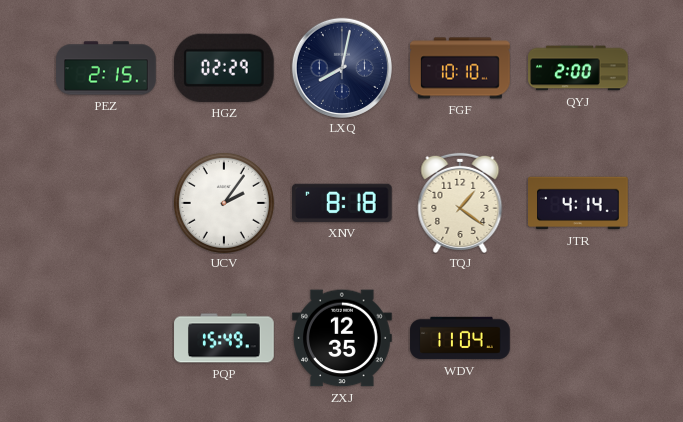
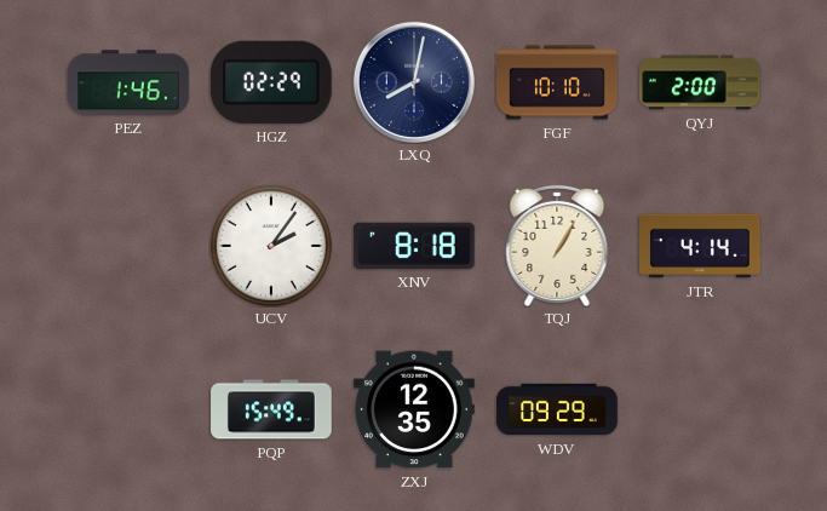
PEZ: 2:15 -> 1:46
TQJ: 1:21 -> 1:05
WDV: 11:04 -> 09:29
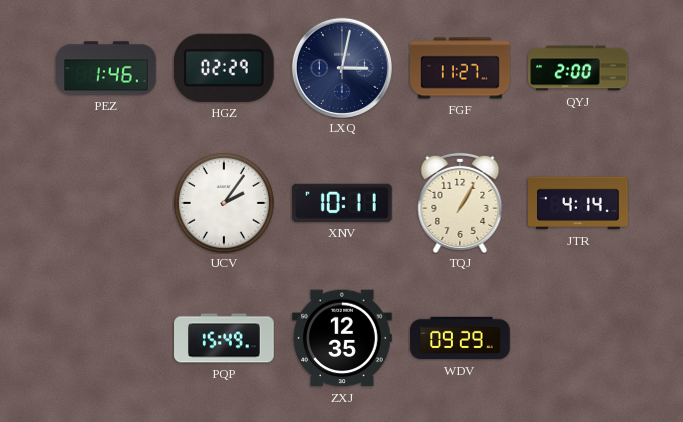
LXQ: 8:02 -> 3:02
FGF: 10:10 -> 11:27
XNV: 8:18 -> 10:11
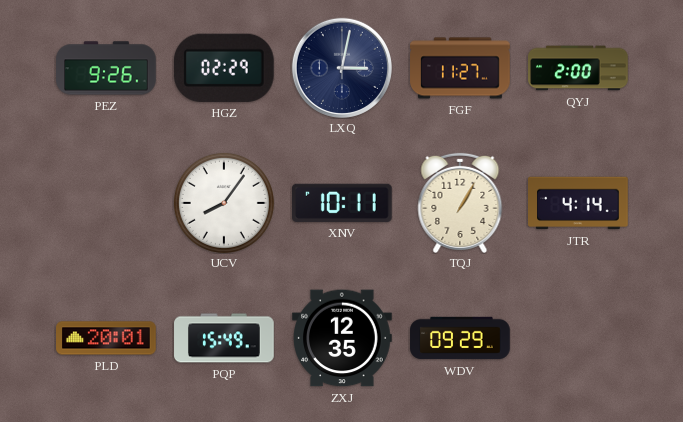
PEZ: 1:46 -> 9:26
UCV: 2:06 -> 8:06
PLD: none -> 20:01
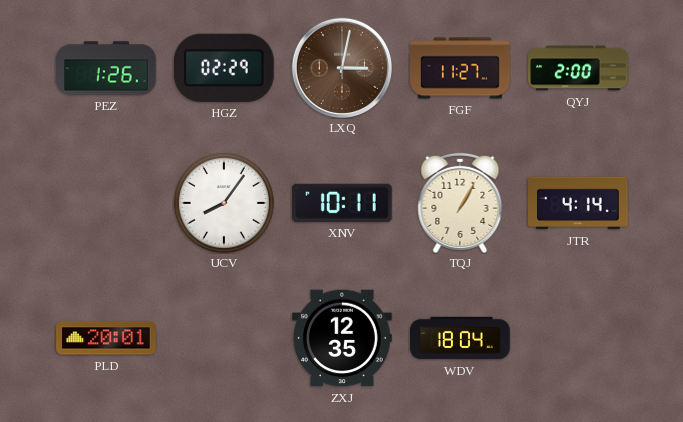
PEZ: 9:26 -> 1:26
LXQ dial: navy -> brown
PQP: 15:49 -> none
WDV: 09:29 -> 18:04
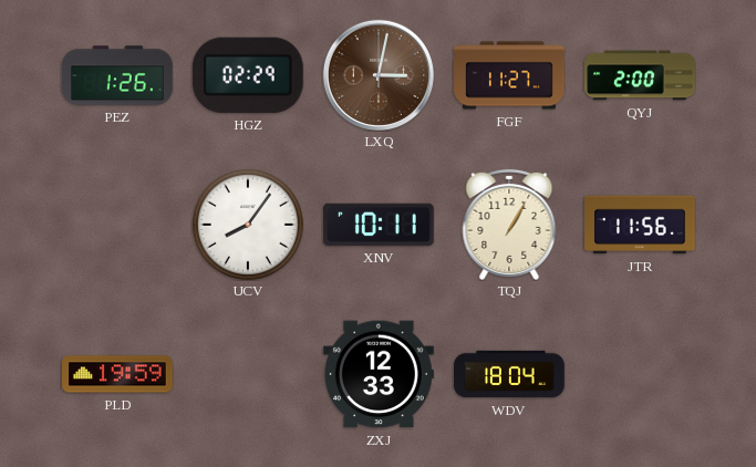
JTR: 4:14 -> 11:56
PLD: 20:01 -> 19:59
ZXJ: 12:35 -> 12:33
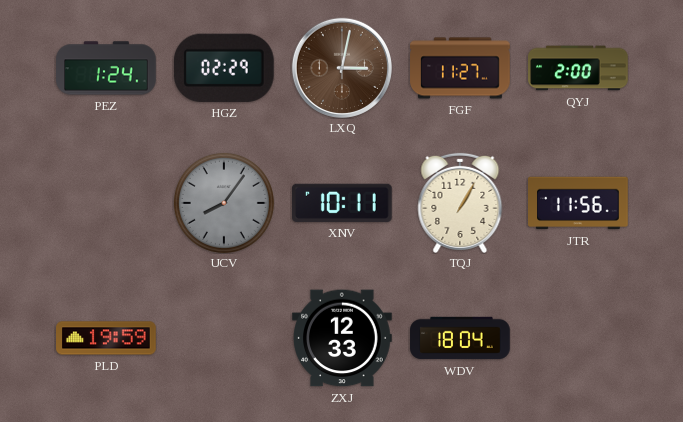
PEZ: 1:26 -> 1:24
UCV dial: white -> grey
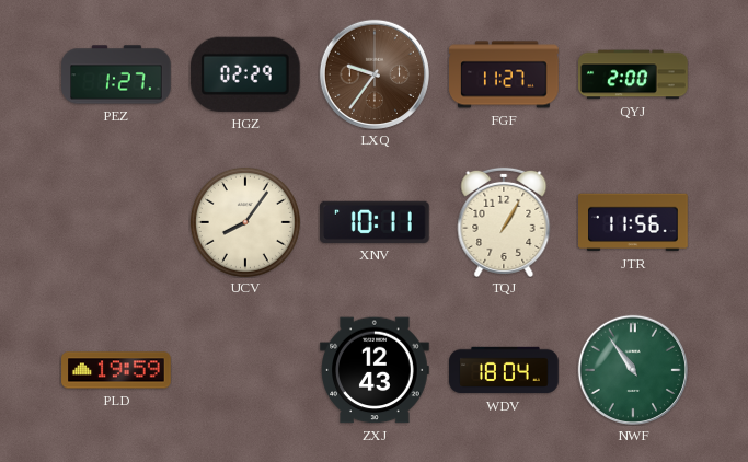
PEZ: 1:24 -> 1:27
LXQ: 3:02 -> 9:36
UCV dial: grey -> cream
ZXJ: 12:33 -> 12:43
NWF: none -> 10:54
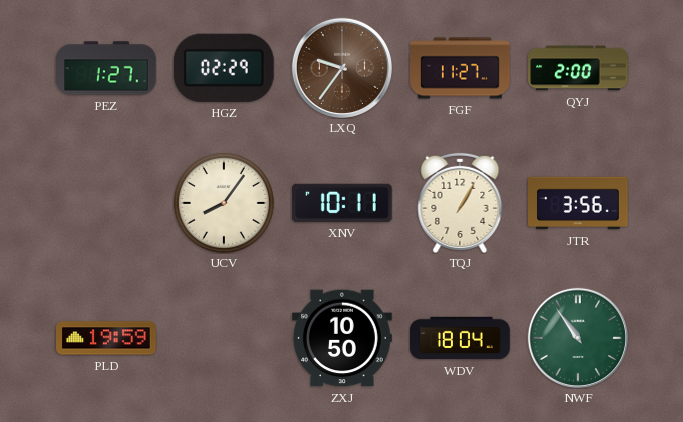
JTR: 11:56 -> 3:56
ZXJ: 12:43 -> 10:50
